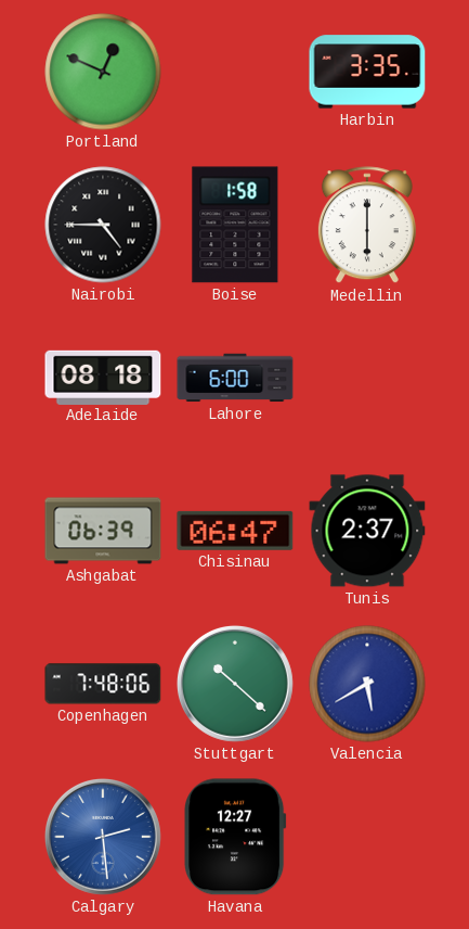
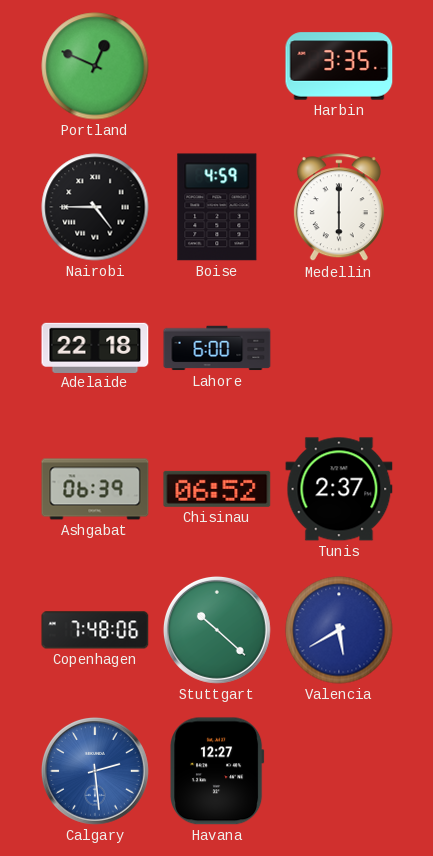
Boise: 1:58 -> 4:59
Adelaide: 08:18 -> 22:18
Chisinau: 06:47 -> 06:52
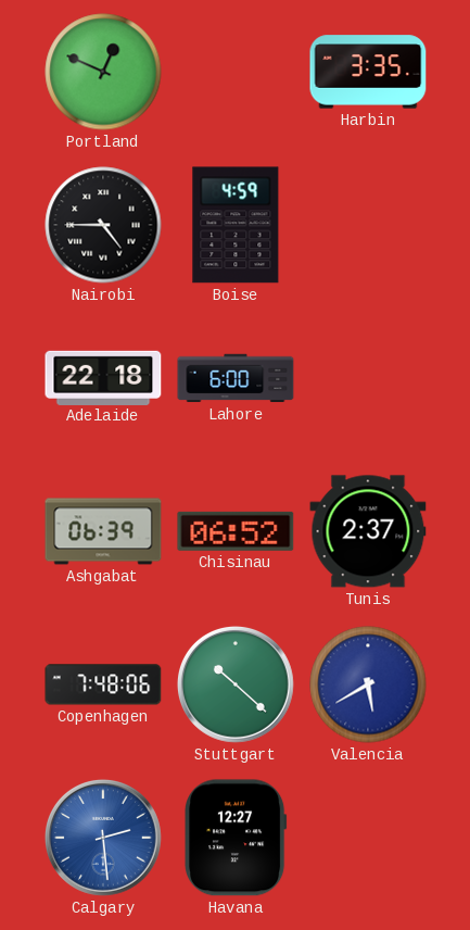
Medellin: 6:00 -> none
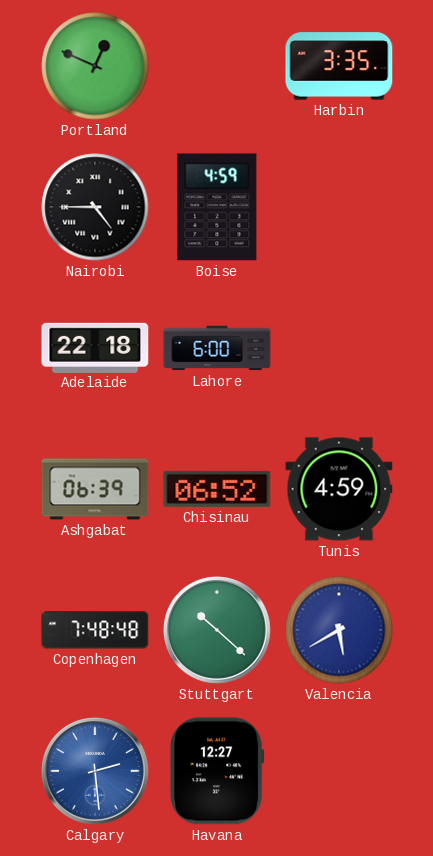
Tunis: 2:37 -> 4:59
Copenhagen: 7:48:06 -> 7:48:48
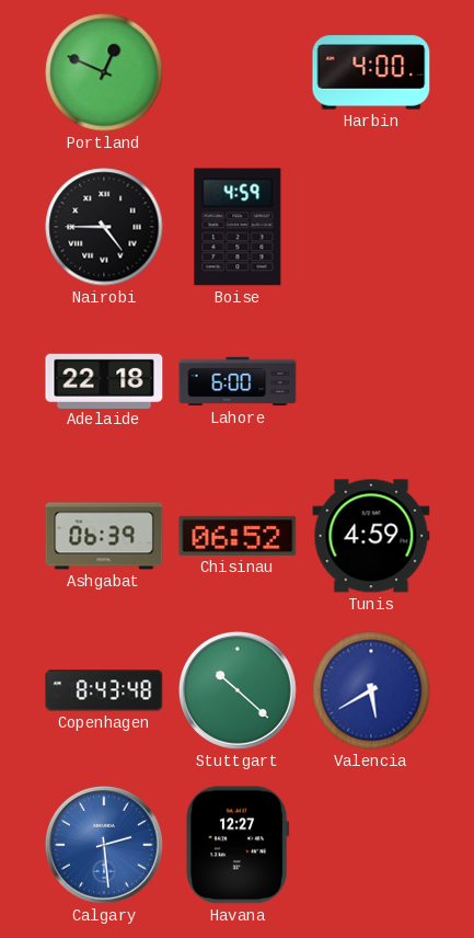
Harbin: 3:35 -> 4:00
Copenhagen: 7:48 -> 8:43
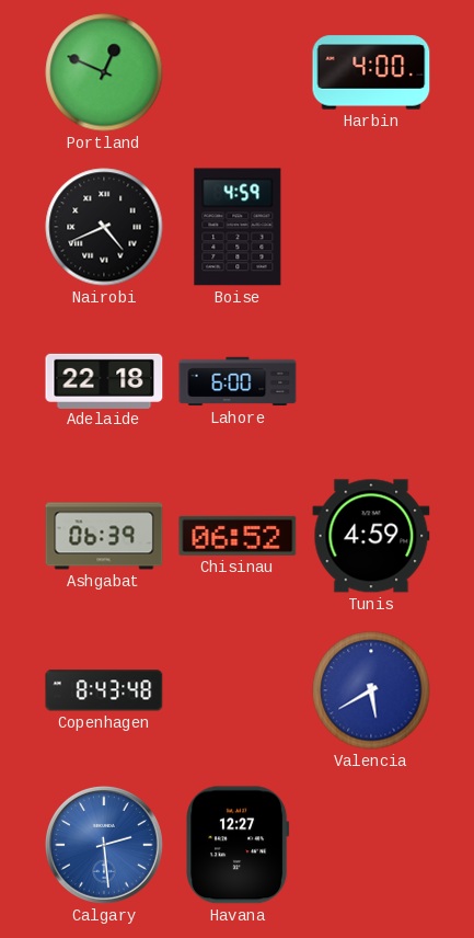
Nairobi: 4:45 -> 4:41
Stuttgart: 10:22 -> none
